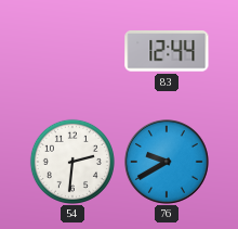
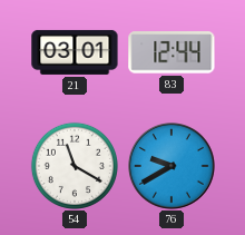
21: none -> 03:01
54: 2:31 -> 11:20
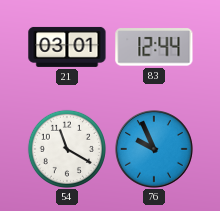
76: 9:40 -> 9:56
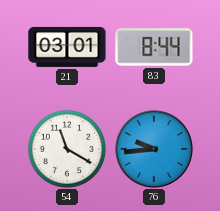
83: 12:44 -> 8:44
76: 9:56 -> 9:44
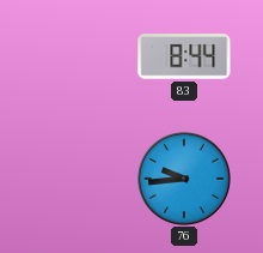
21: 03:01 -> none
54: 11:20 -> none
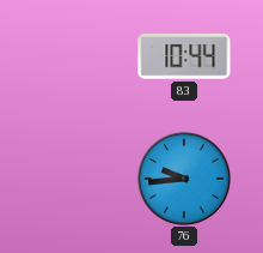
83: 8:44 -> 10:44
